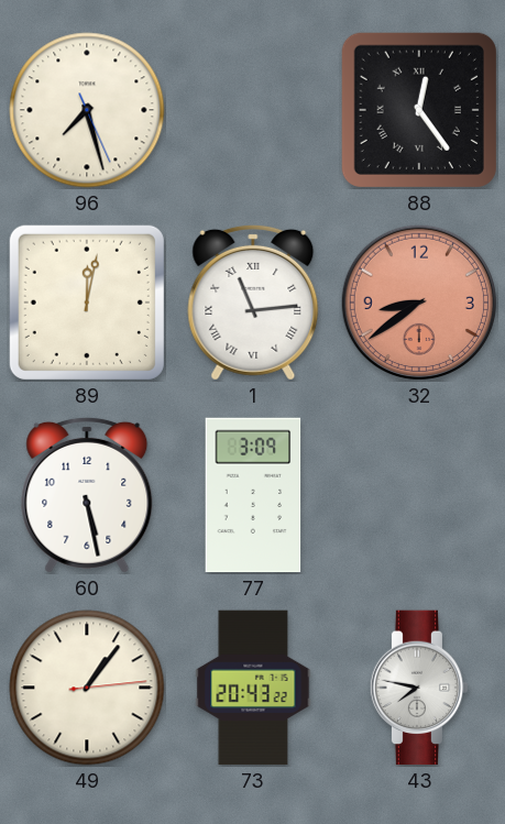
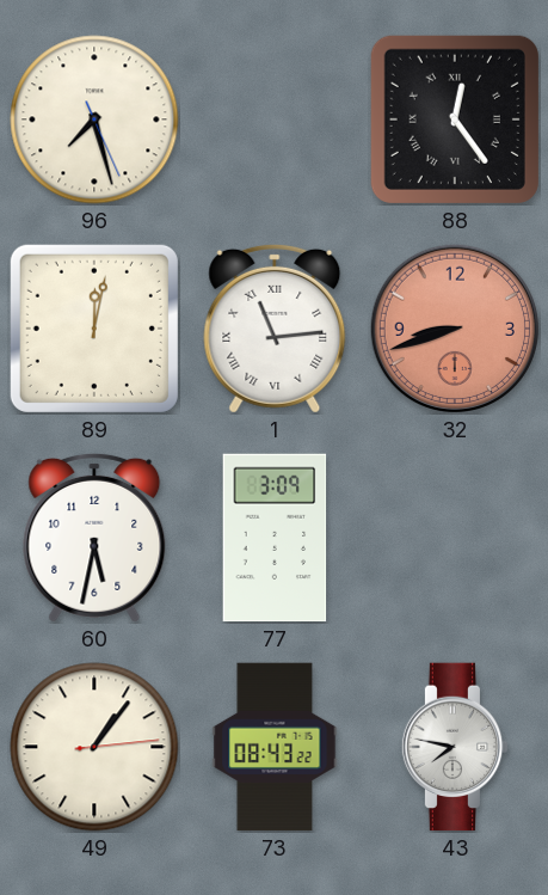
32: 8:39 -> 8:42
60: 5:28 -> 5:32
73: 20:43 -> 08:43
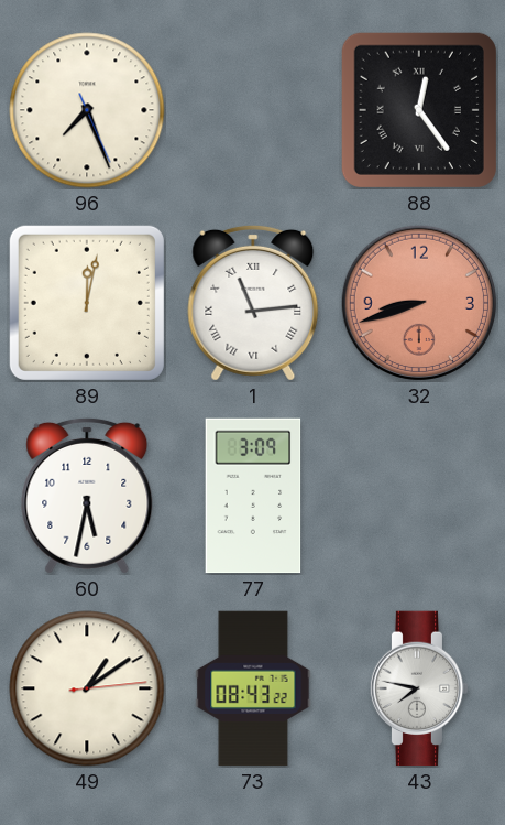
96: 7:27 -> 7:26
49: 1:06 -> 1:09
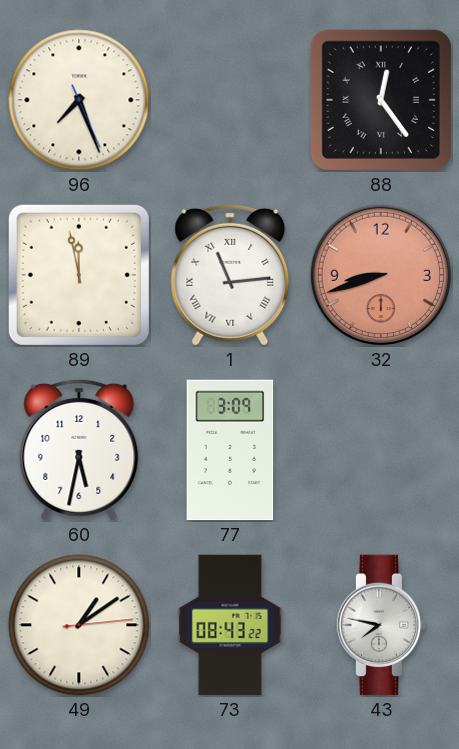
89: 12:02 -> 11:58
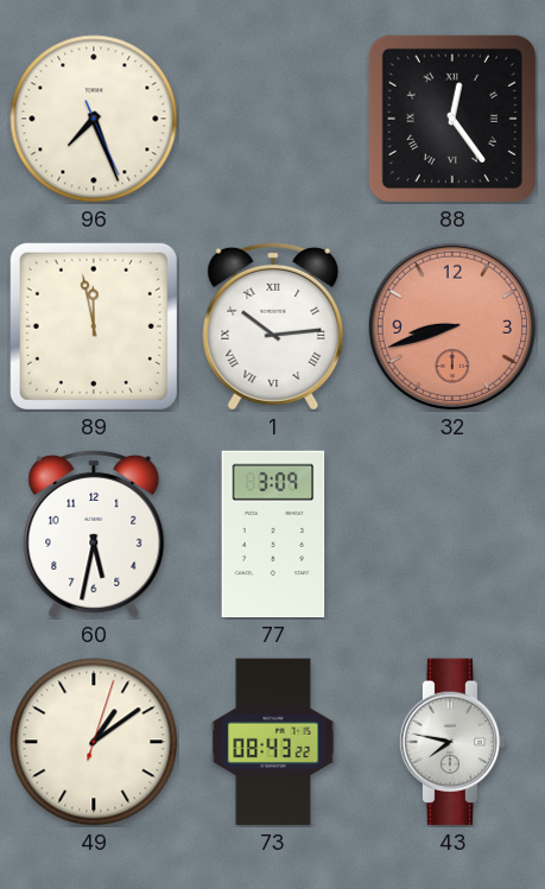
1: 11:14 -> 10:14
49: 1:09:14 -> 1:09:03
